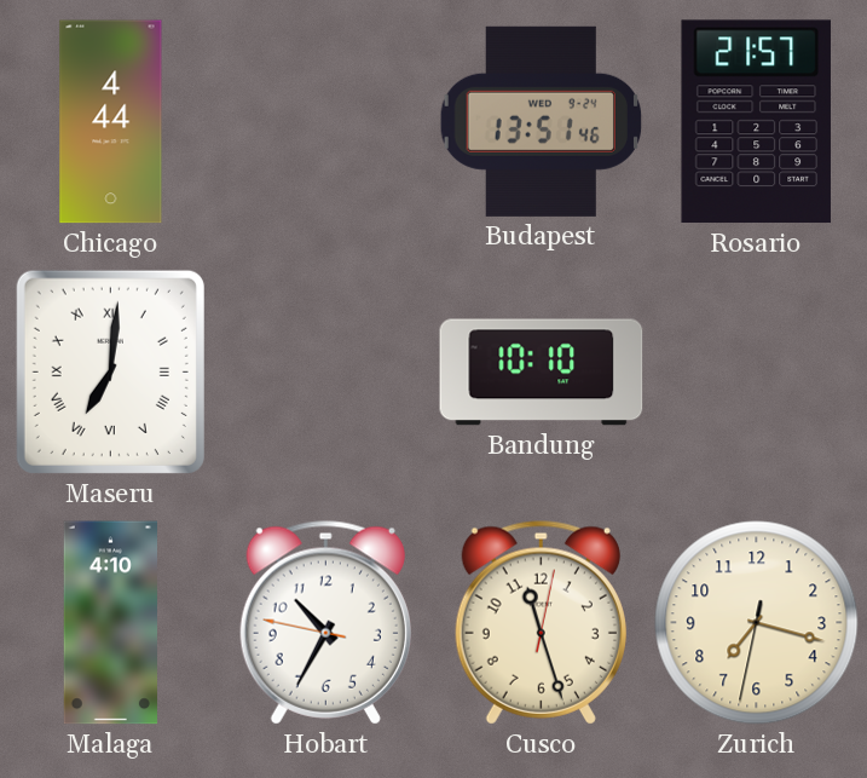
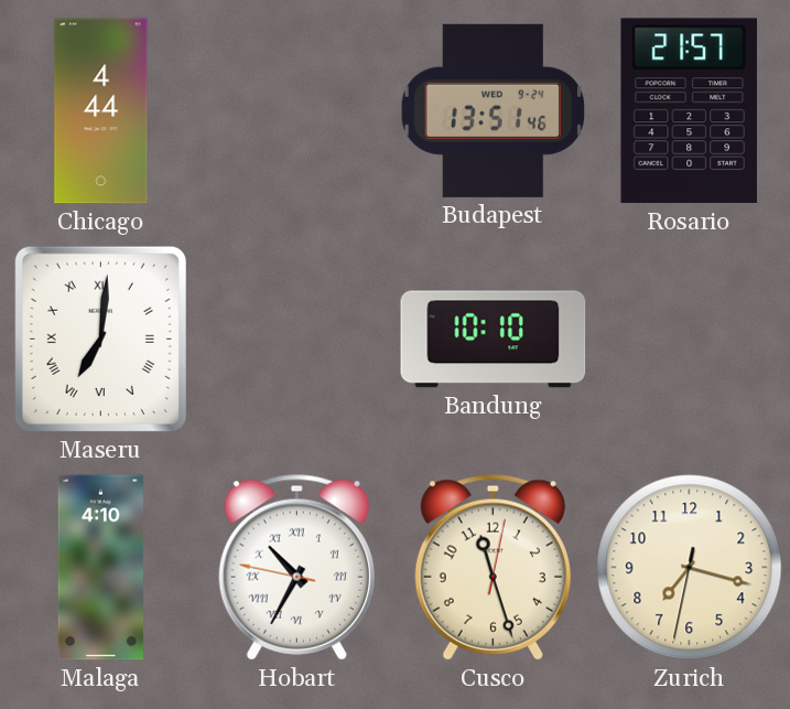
Hobart numerals: Arabic -> Roman
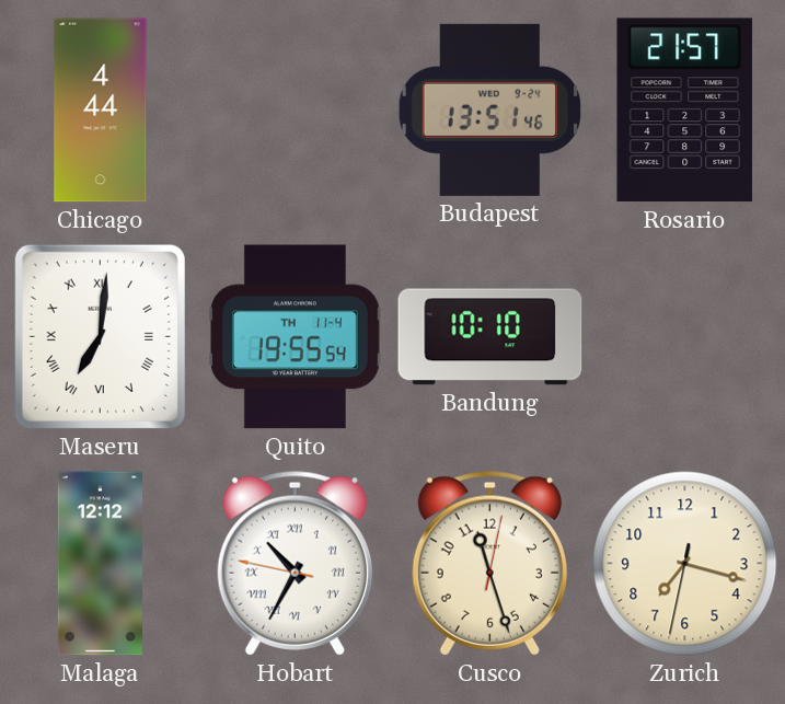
Quito: none -> 19:55
Malaga: 4:10 -> 12:12
